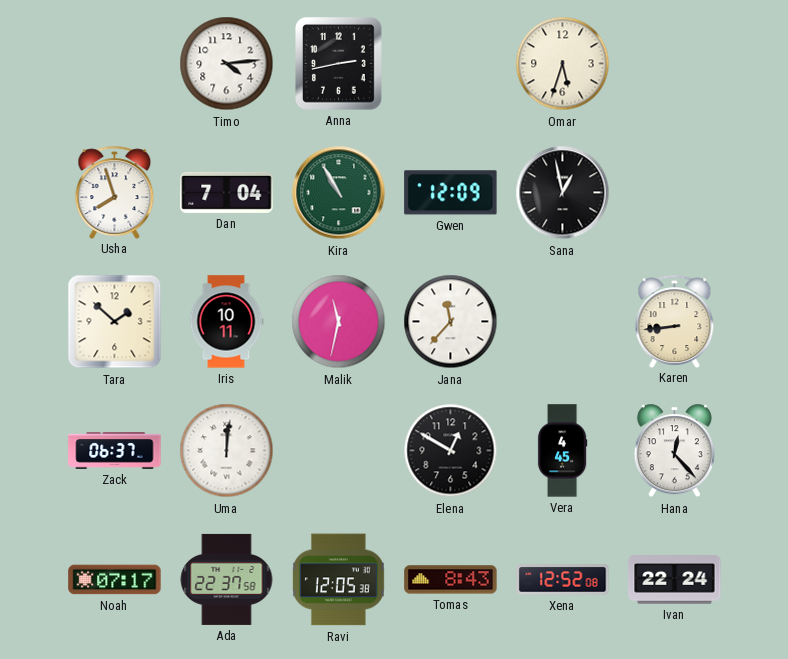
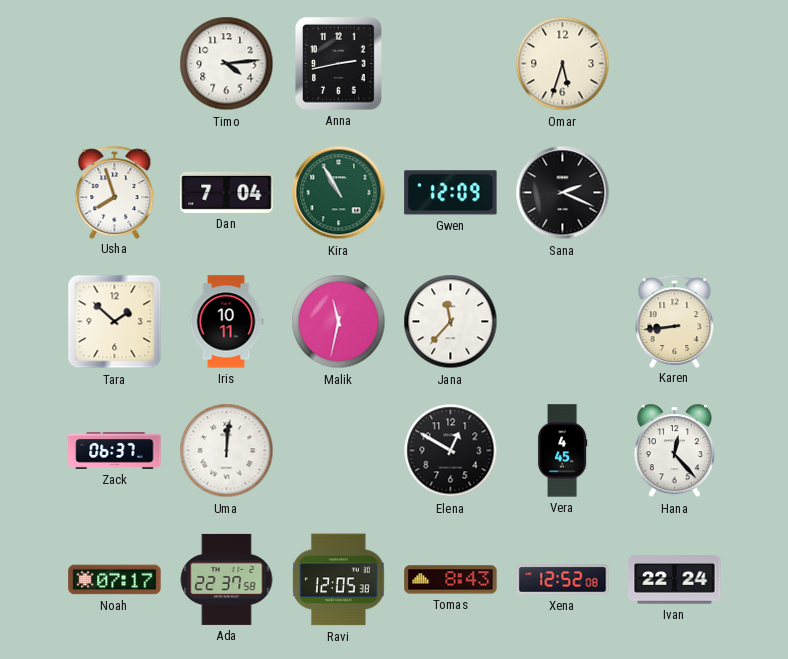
Sana: 12:58 -> 2:19
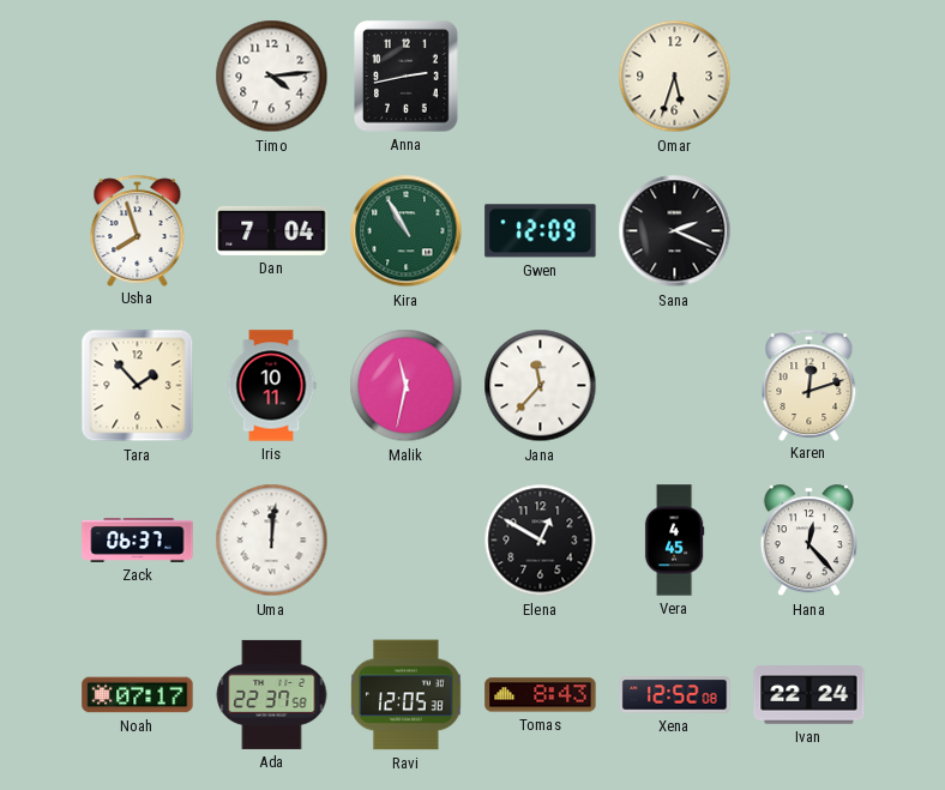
Tara: 1:52 -> 1:53
Karen: 8:44 -> 12:12
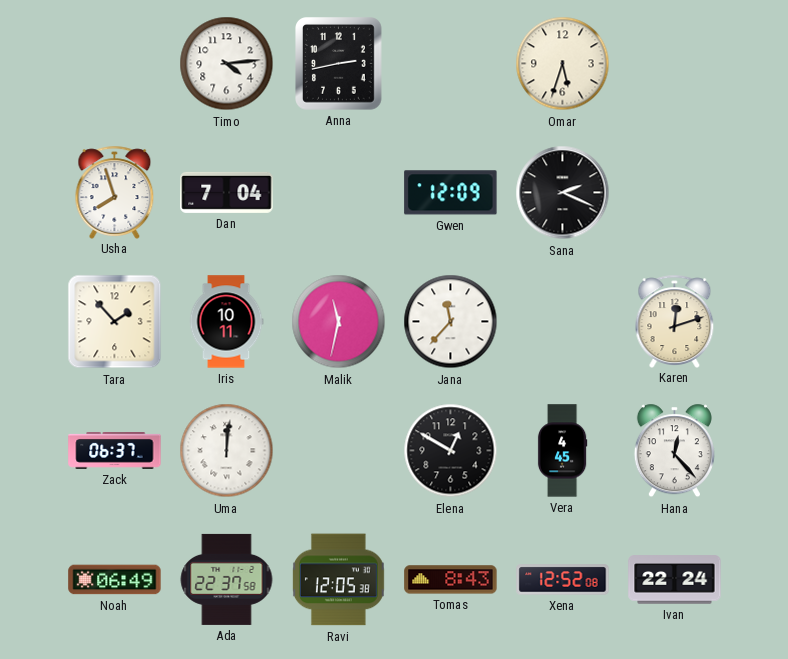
Kira: 10:55 -> none
Noah: 07:17 -> 06:49
